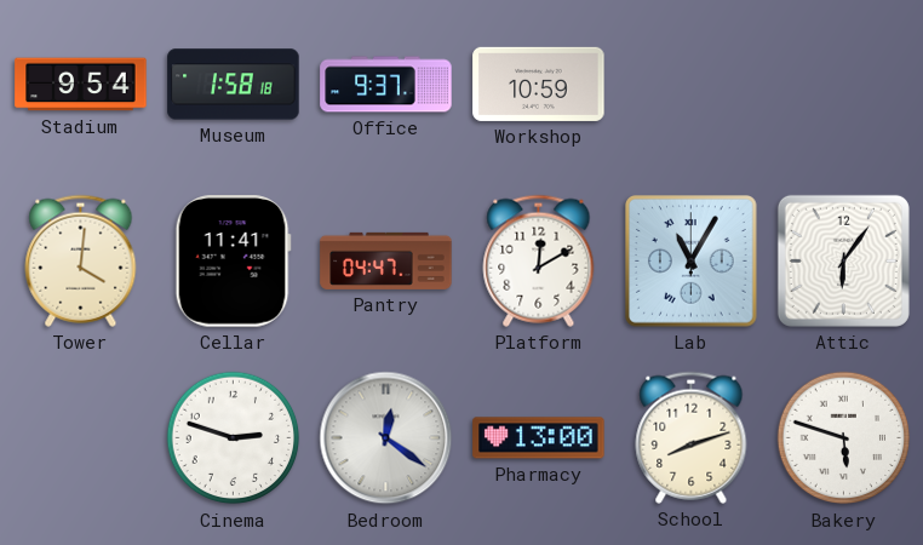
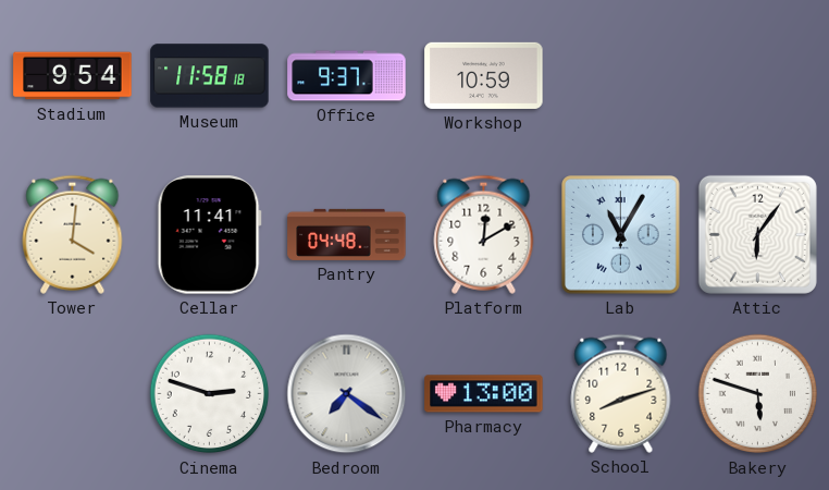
Museum: 1:58 -> 11:58
Pantry: 04:47 -> 04:48
Bedroom: 12:21 -> 7:21
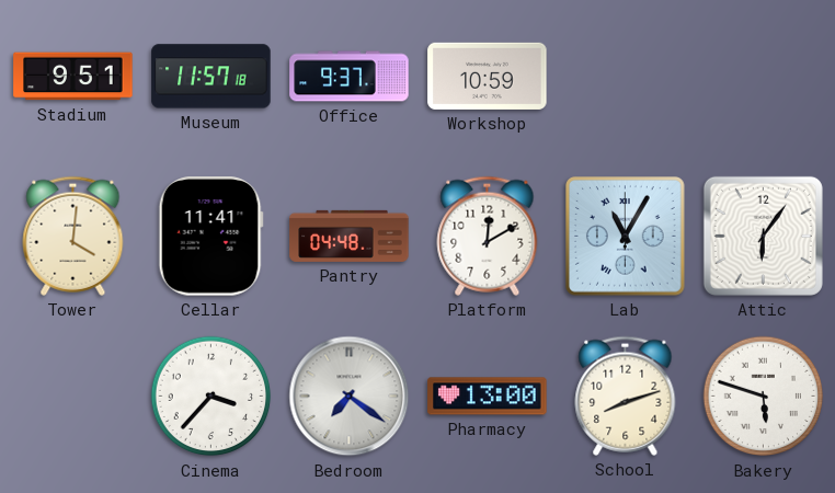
Stadium: 9:54 -> 9:51
Museum: 11:58 -> 11:57
Cinema: 2:48 -> 3:37
